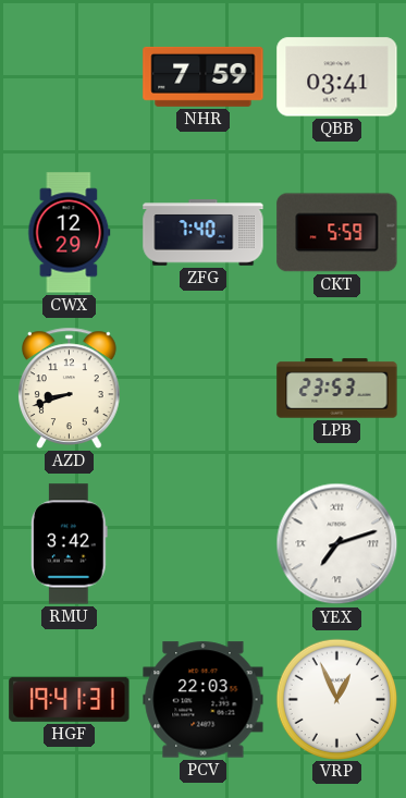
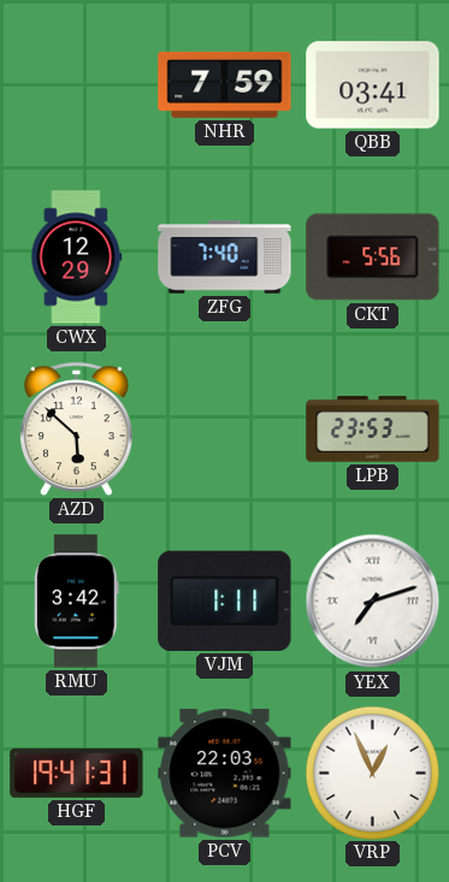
CKT: 5:59 -> 5:56
AZD: 8:42 -> 5:52
VJM: none -> 1:11
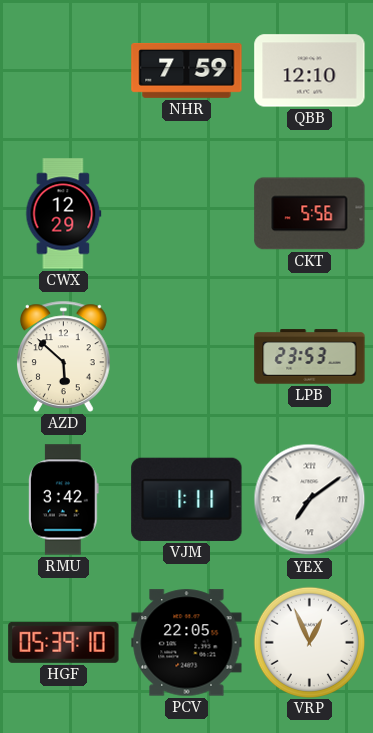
QBB: 03:41 -> 12:10
ZFG: 7:40 -> none
YEX: 7:12 -> 7:09
HGF: 19:41 -> 05:39
PCV: 22:03 -> 22:05
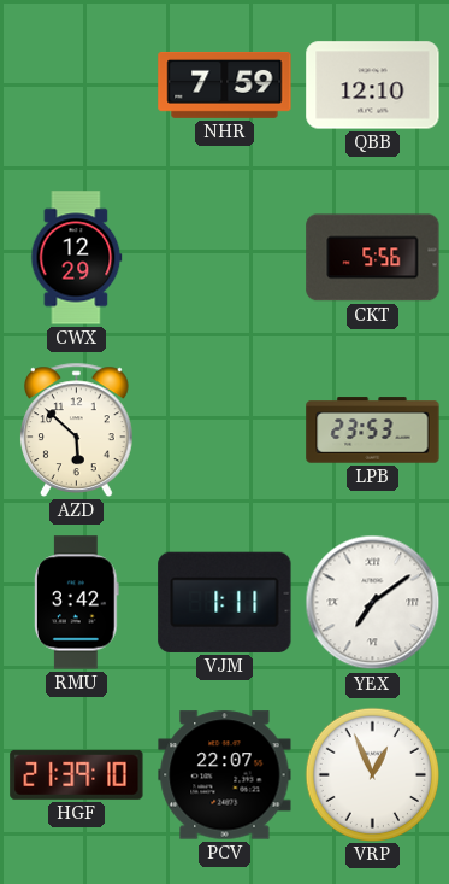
HGF: 05:39 -> 21:39
PCV: 22:05 -> 22:07
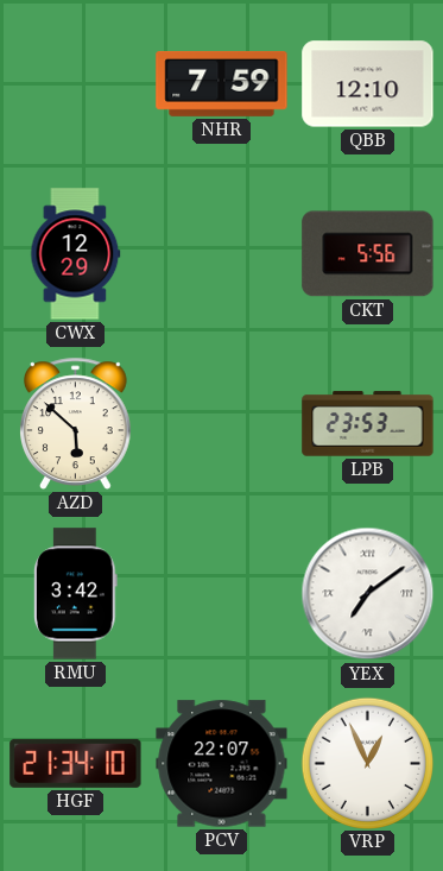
VJM: 1:11 -> none
HGF: 21:39 -> 21:34
